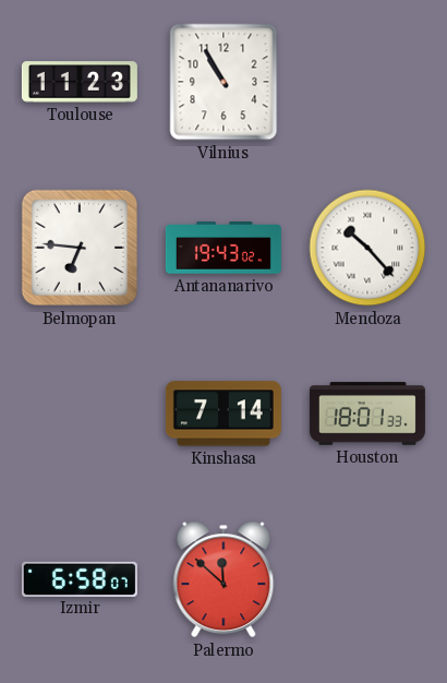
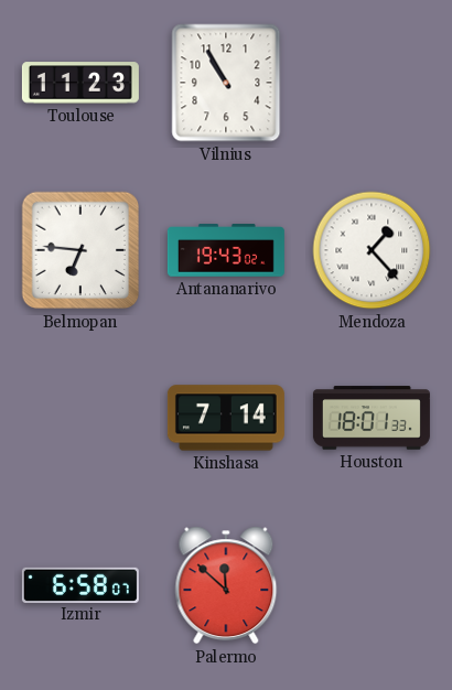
Mendoza: 10:23 -> 1:23
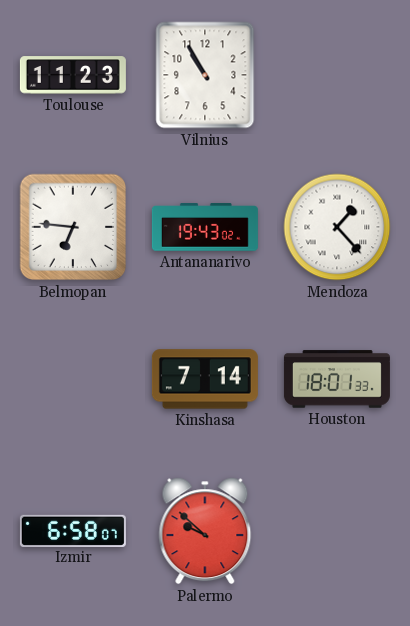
Palermo: 11:52 -> 9:52
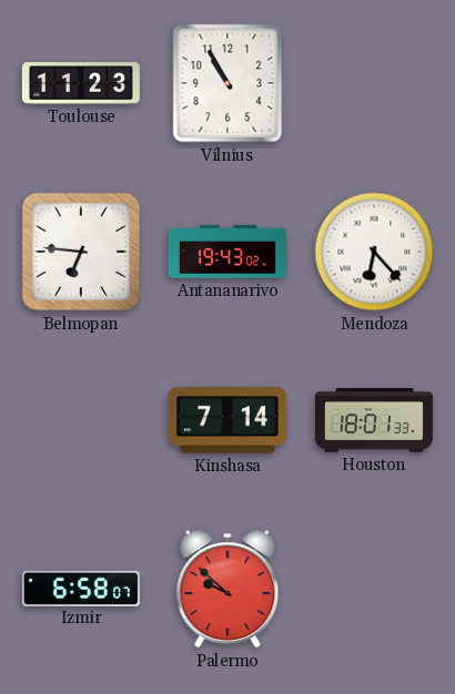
Mendoza: 1:23 -> 6:23
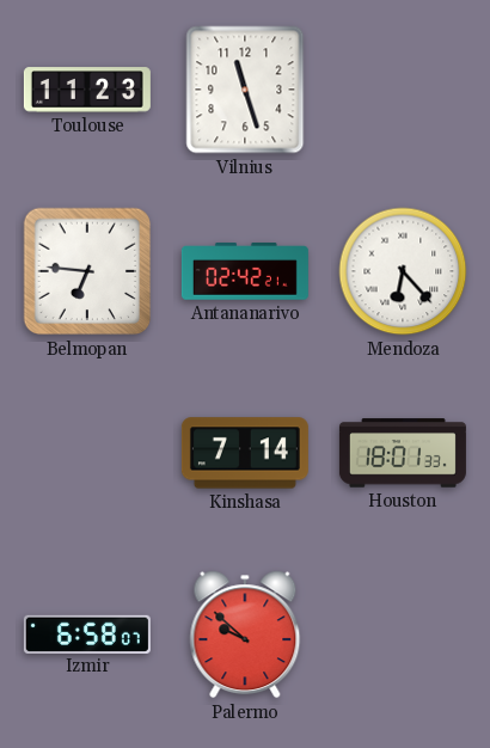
Vilnius: 10:55 -> 11:27
Antananarivo: 19:43 -> 02:42
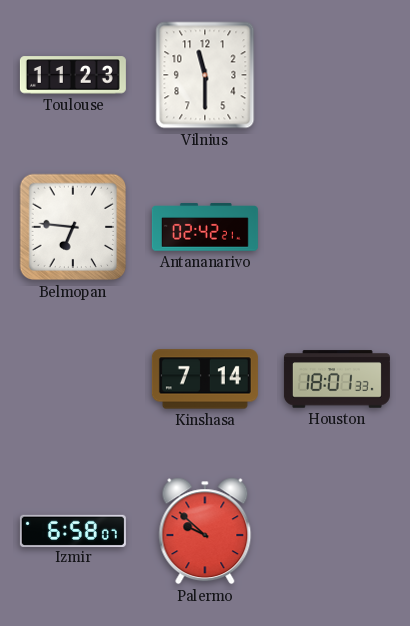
Vilnius: 11:27 -> 11:30
Mendoza: 6:23 -> none
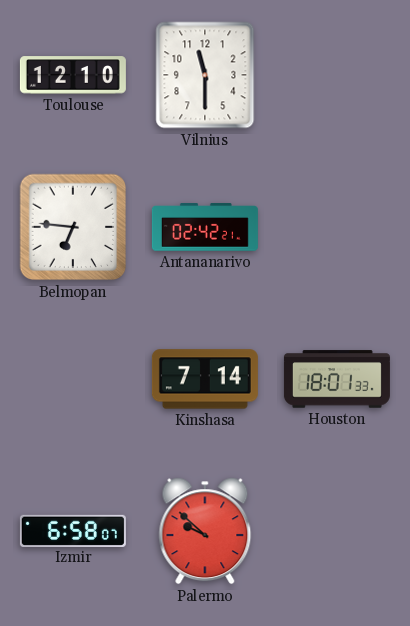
Toulouse: 11:23 -> 12:10
